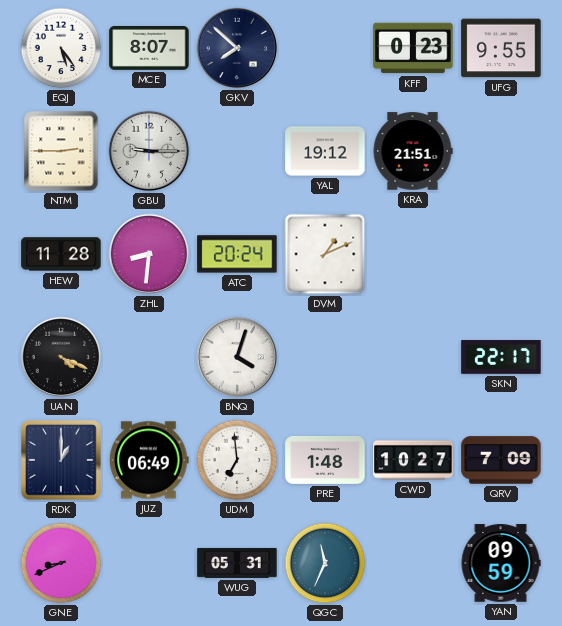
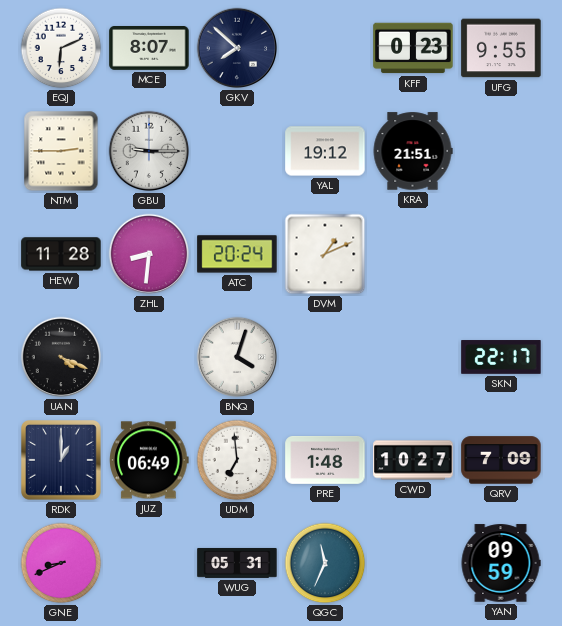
EQJ: 5:24 -> 6:11
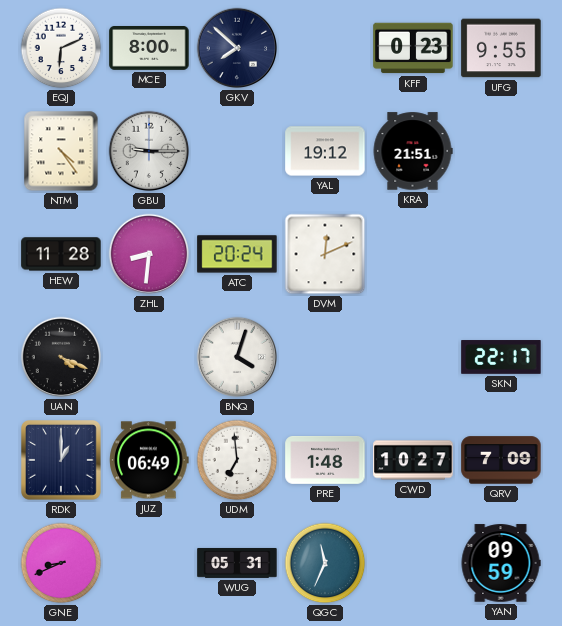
MCE: 8:07 -> 8:00
NTM: 2:45 -> 4:24
DVM: 1:11 -> 12:11
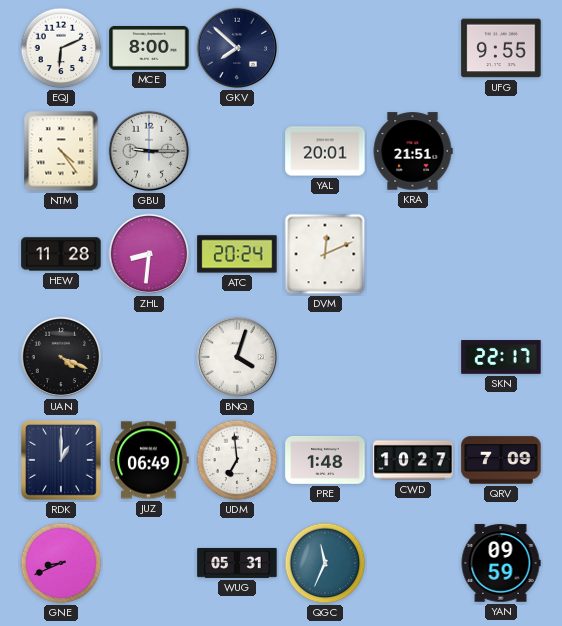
KFF: 0:23 -> none
YAL: 19:12 -> 20:01
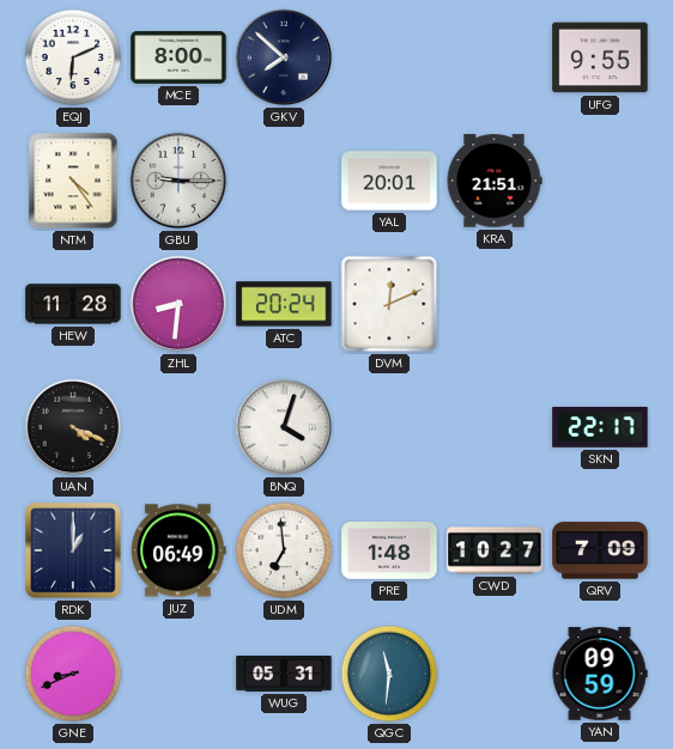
QGC: 11:34 -> 11:31
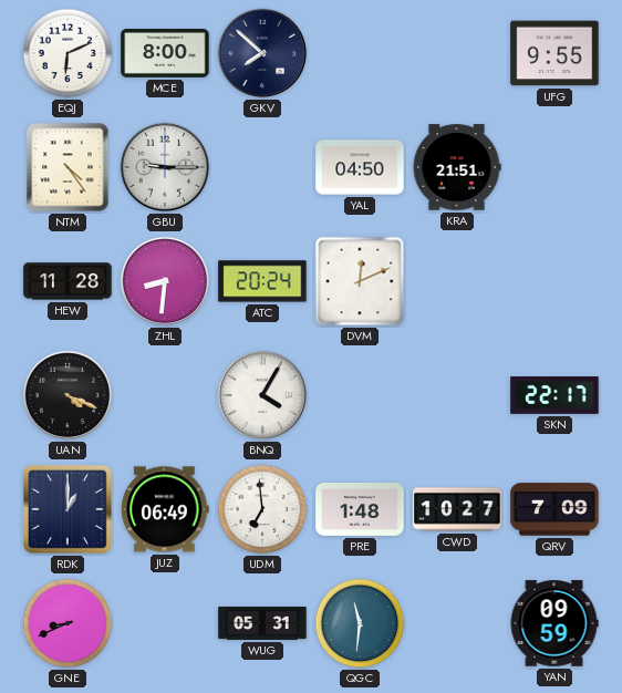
YAL: 20:01 -> 04:50
BNQ: 4:03 -> 4:05
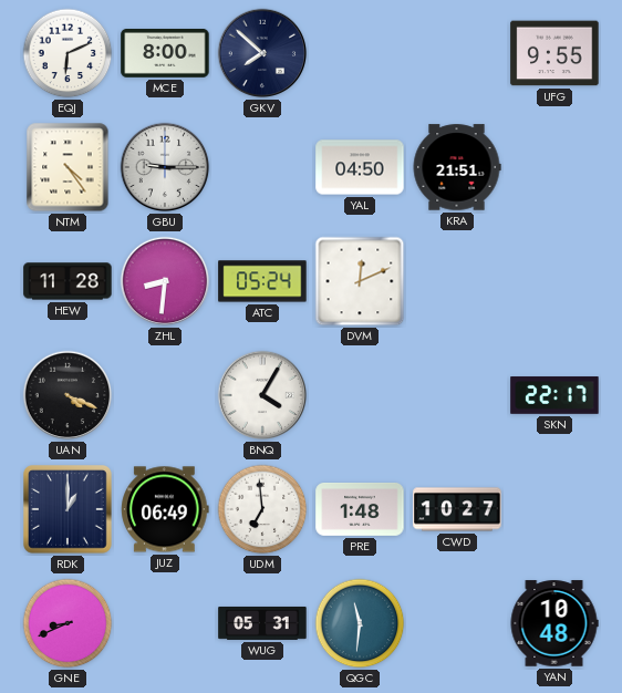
ATC: 20:24 -> 05:24
QRV: 7:09 -> none
YAN: 09:59 -> 10:48
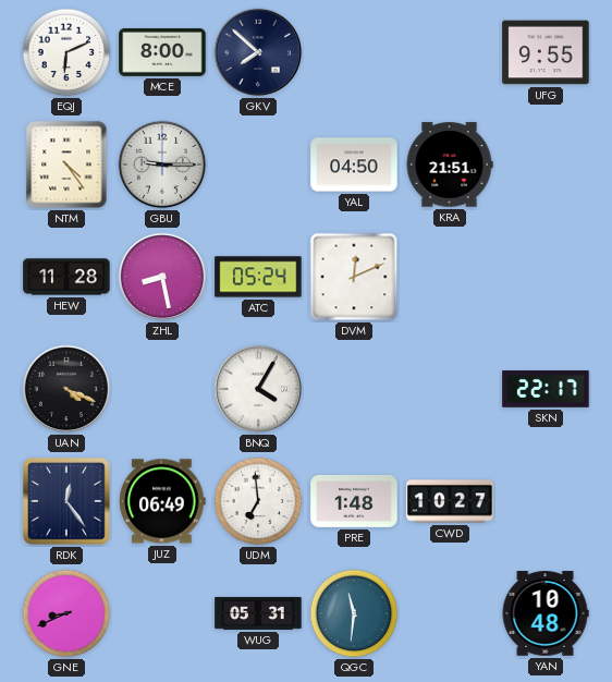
ZHL: 8:31 -> 8:28
RDK: 1:00 -> 12:24
